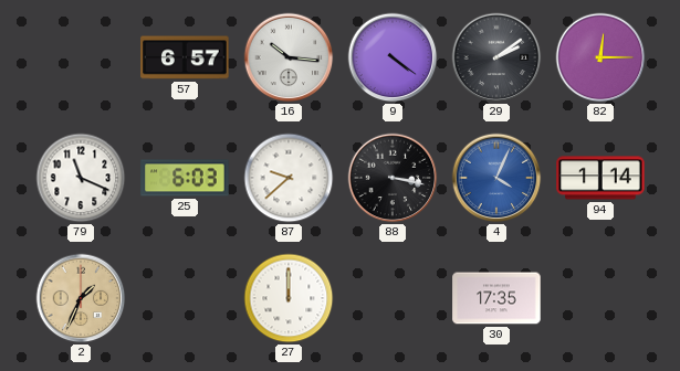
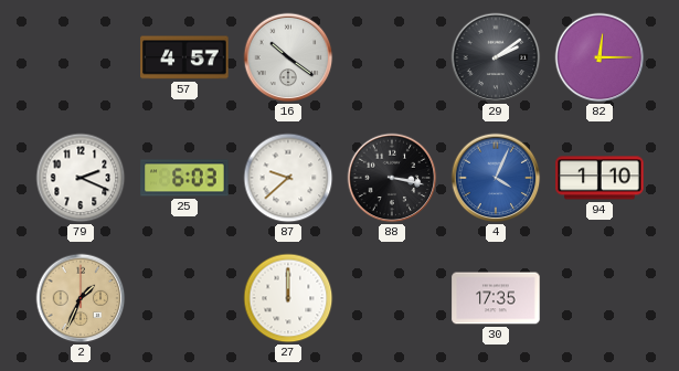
57: 6:57 -> 4:57
16: 10:16 -> 10:21
9: 4:21 -> none
79: 11:19 -> 2:19
94: 1:14 -> 1:10
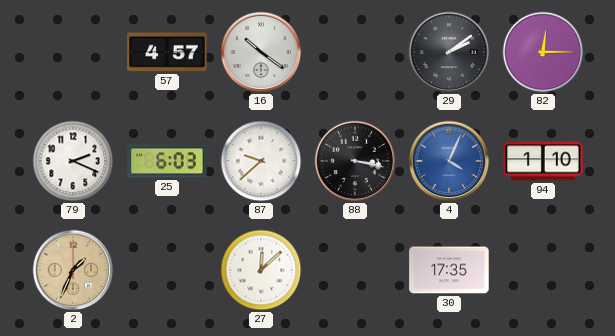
27: 12:00 -> 12:08
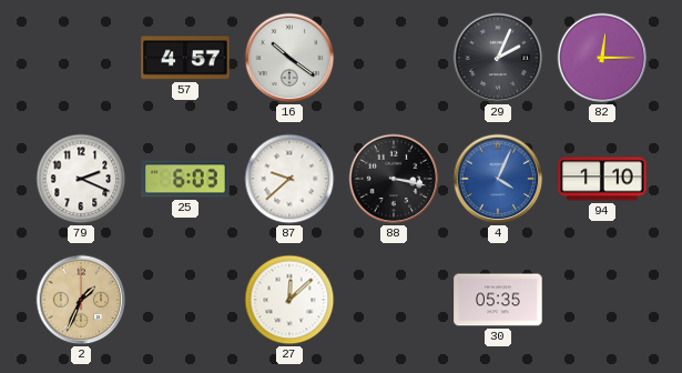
29: 2:09 -> 2:04
30: 17:35 -> 05:35
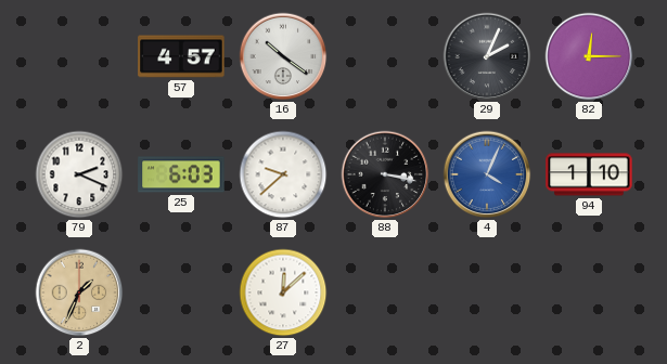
30: 05:35 -> none
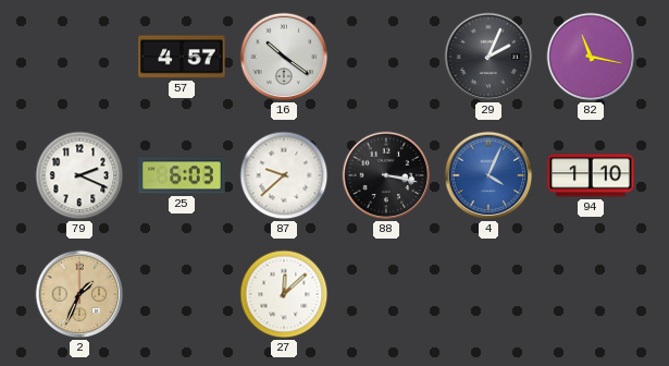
82: 12:15 -> 11:17
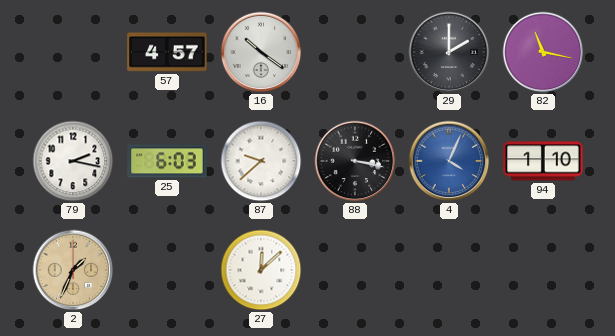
29: 2:04 -> 2:00
79: 2:19 -> 2:17
